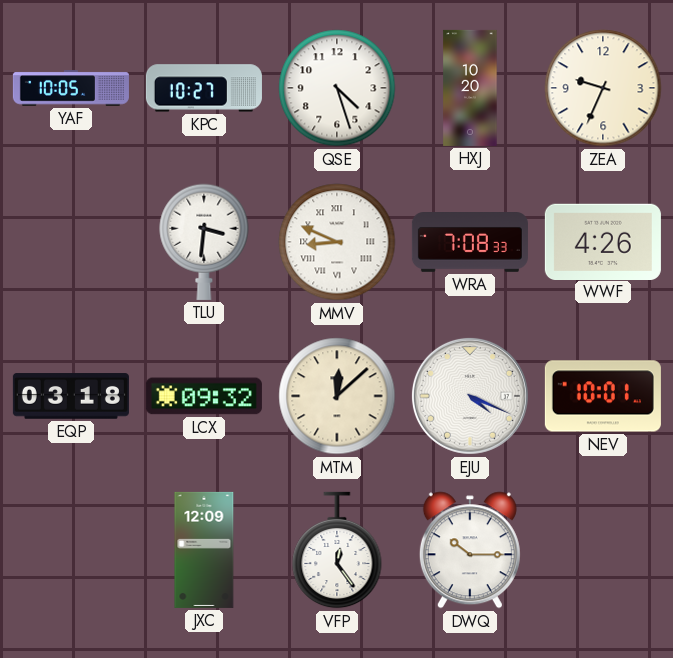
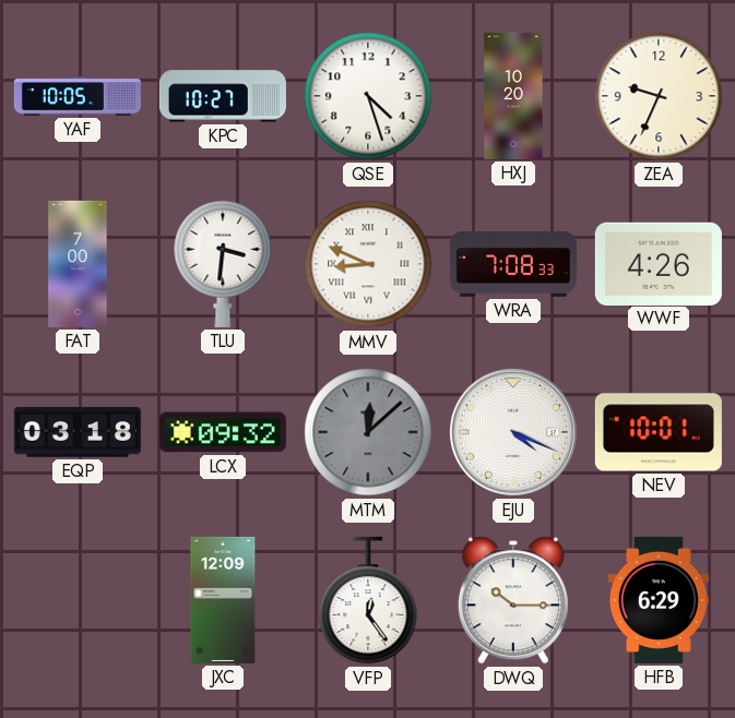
FAT: none -> 7:00
MTM dial: cream -> grey
HFB: none -> 6:29
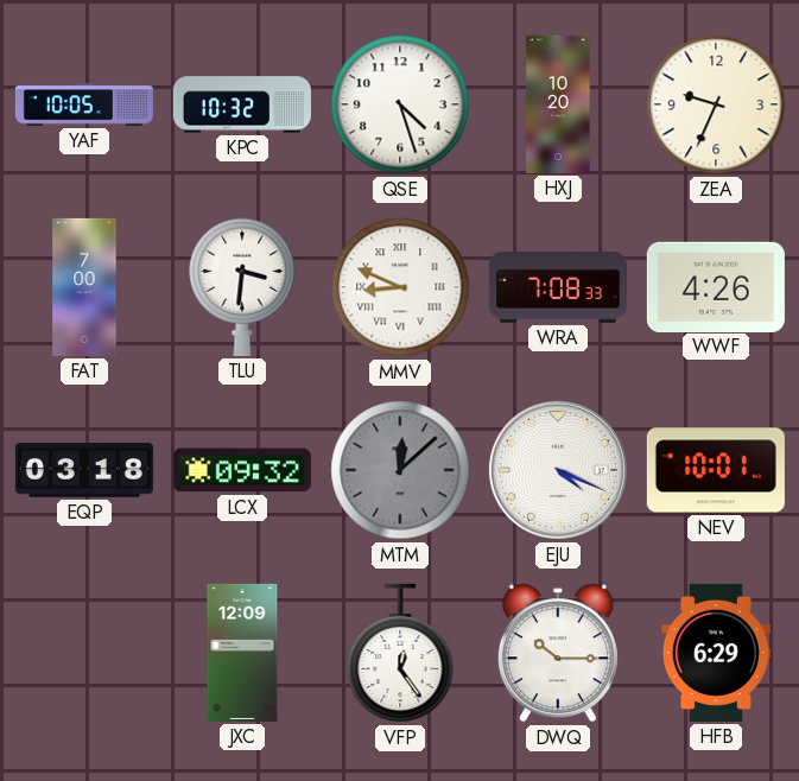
KPC: 10:27 -> 10:32
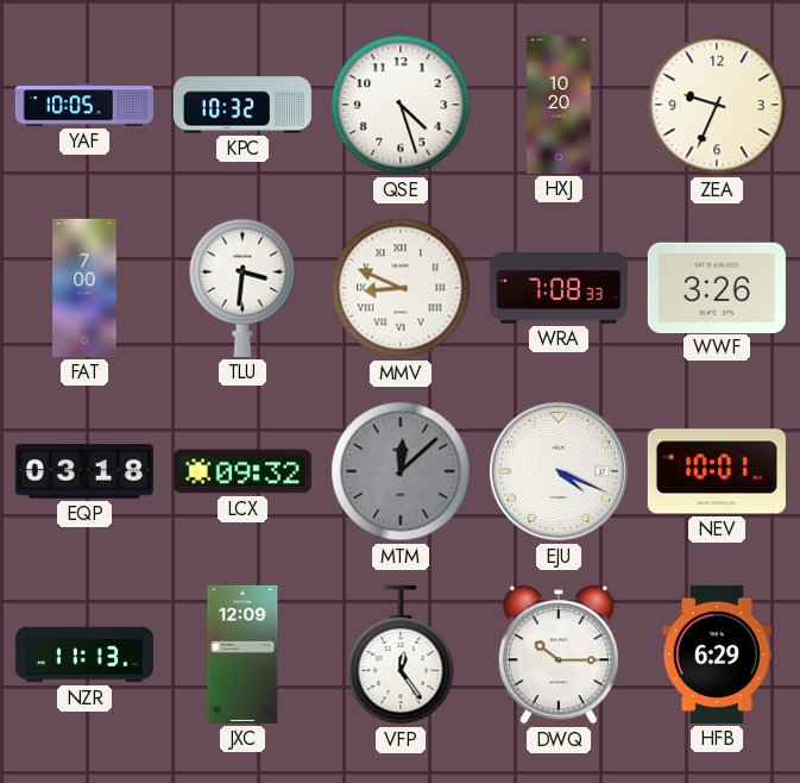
WWF: 4:26 -> 3:26
NZR: none -> 11:13
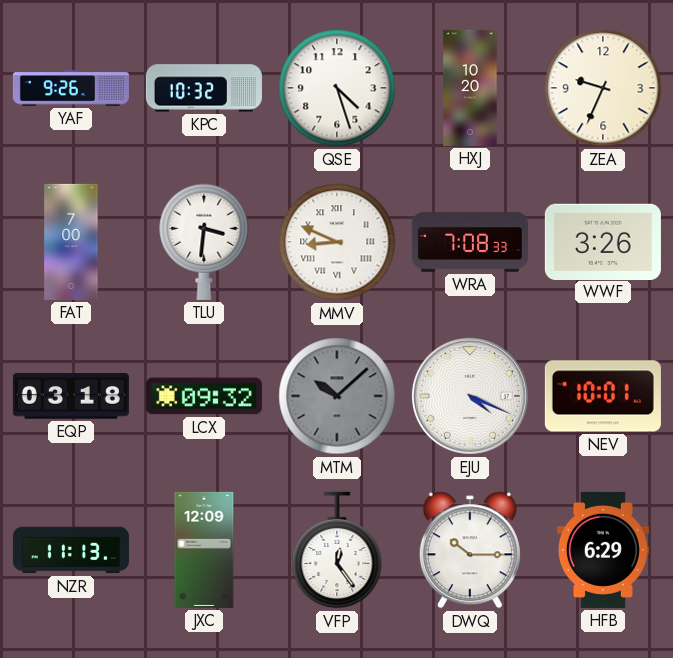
YAF: 10:05 -> 9:26
MTM: 12:08 -> 10:08
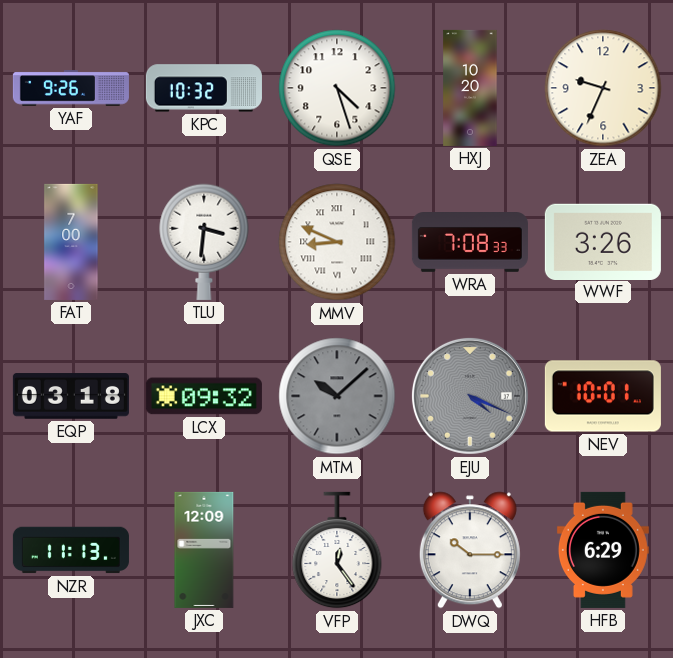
EJU dial: white -> grey
